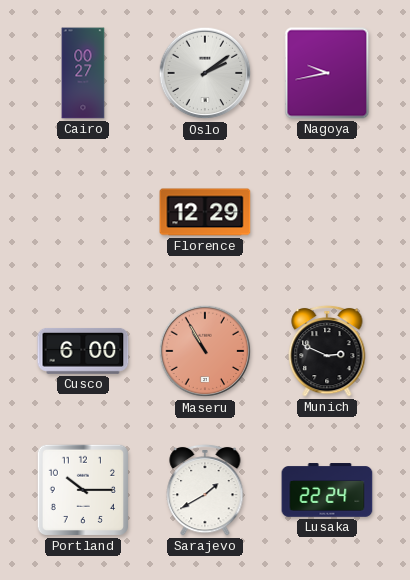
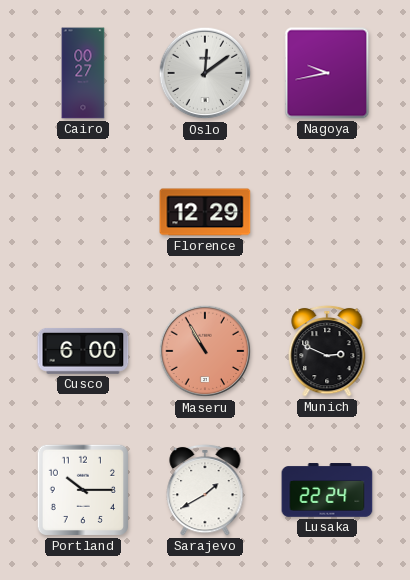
Oslo: 2:09 -> 12:09
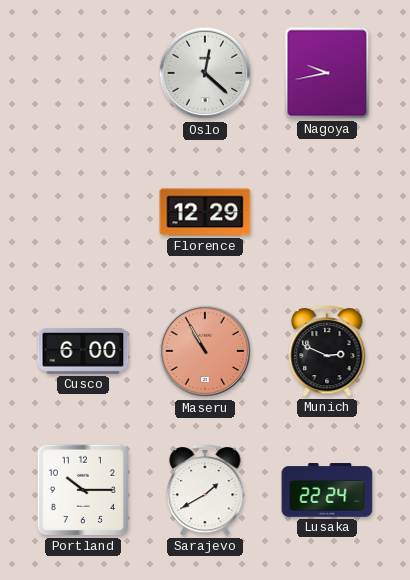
Cairo: 00:27 -> none
Oslo: 12:09 -> 12:22
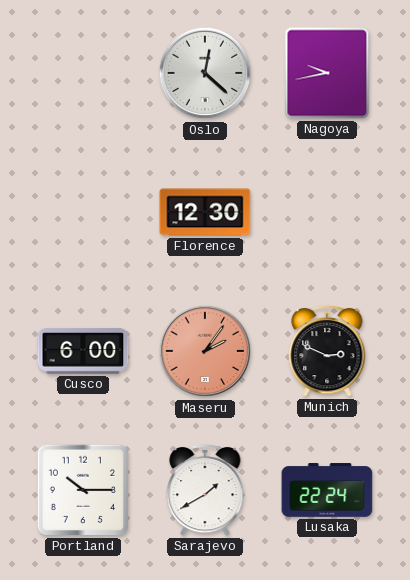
Florence: 12:29 -> 12:30
Maseru: 10:55 -> 2:06
